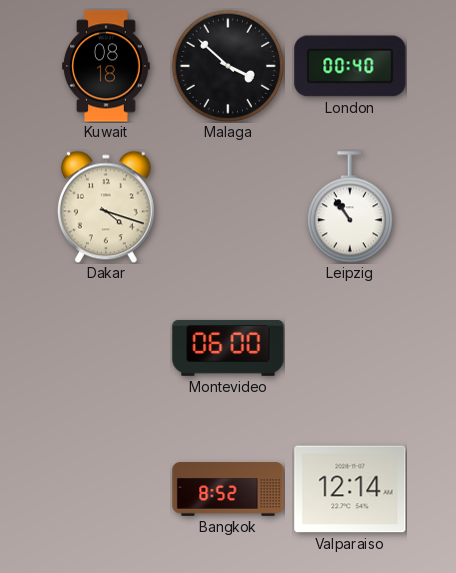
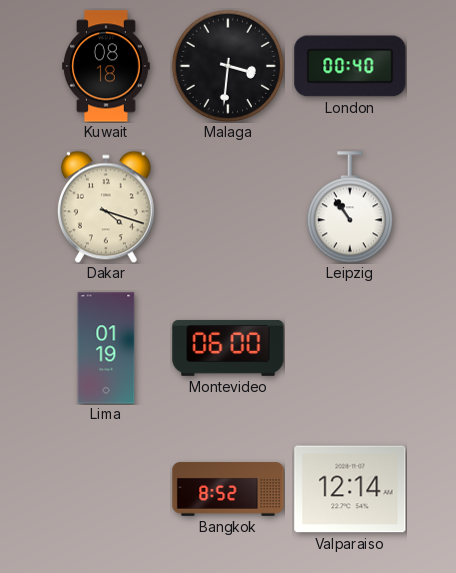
Malaga: 3:52 -> 3:31
Lima: none -> 01:19
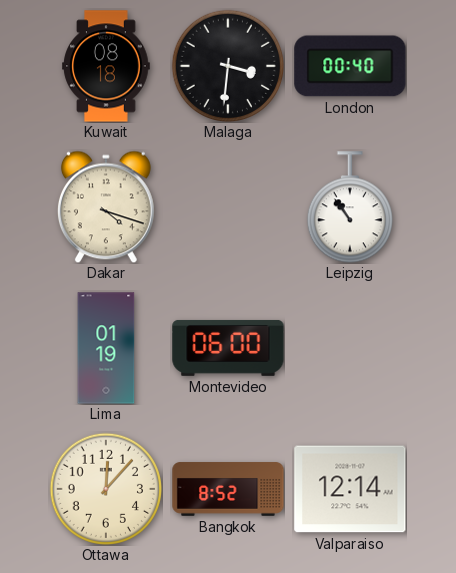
Ottawa: none -> 12:07
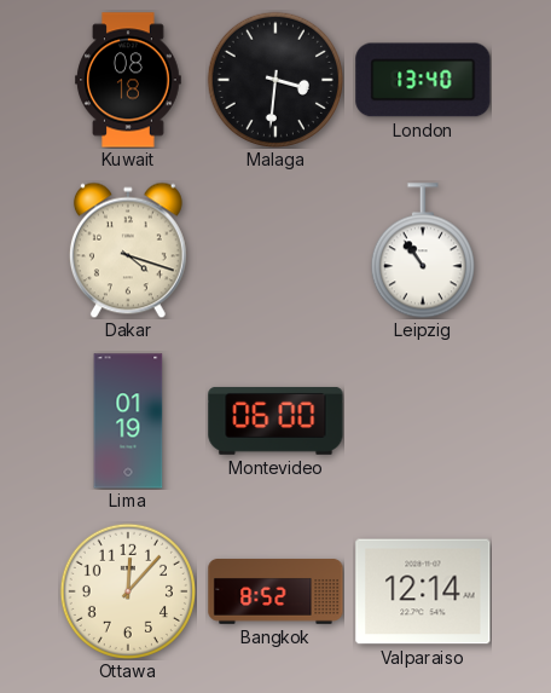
London: 00:40 -> 13:40
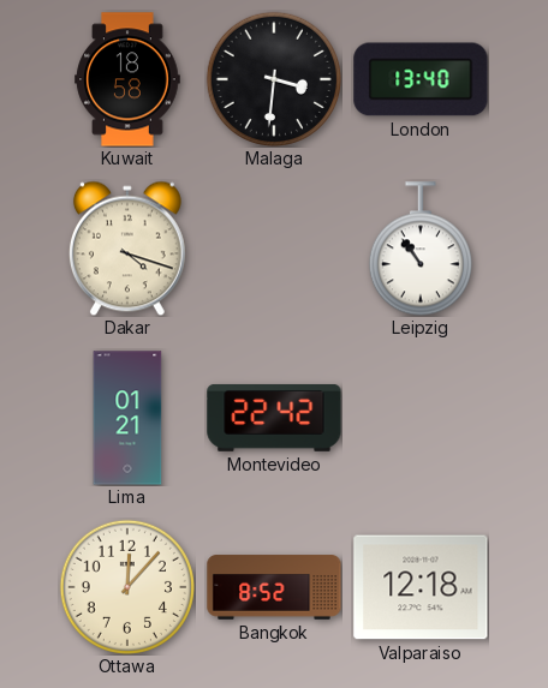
Kuwait: 08:18 -> 18:58
Lima: 01:19 -> 01:21
Montevideo: 06:00 -> 22:42
Valparaiso: 12:14 -> 12:18
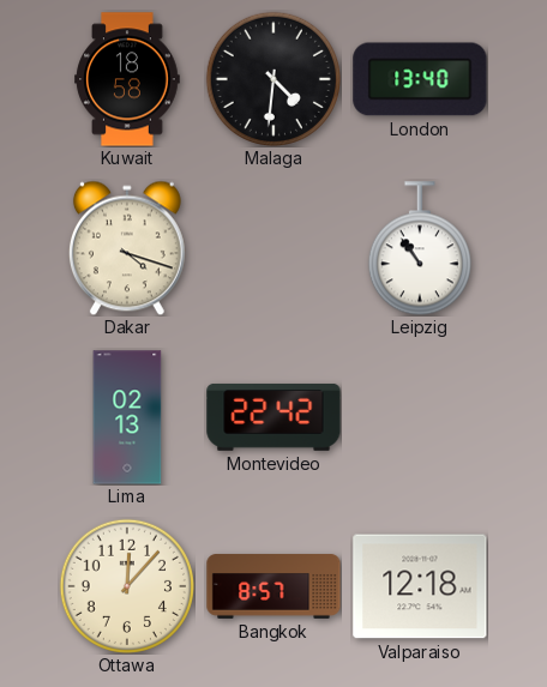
Malaga: 3:31 -> 4:31
Lima: 01:21 -> 02:13
Bangkok: 8:52 -> 8:57
